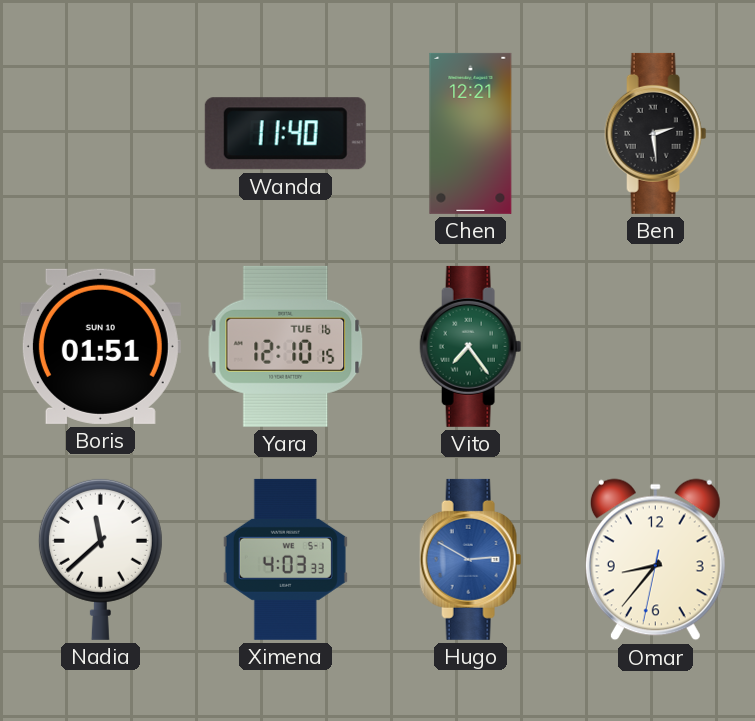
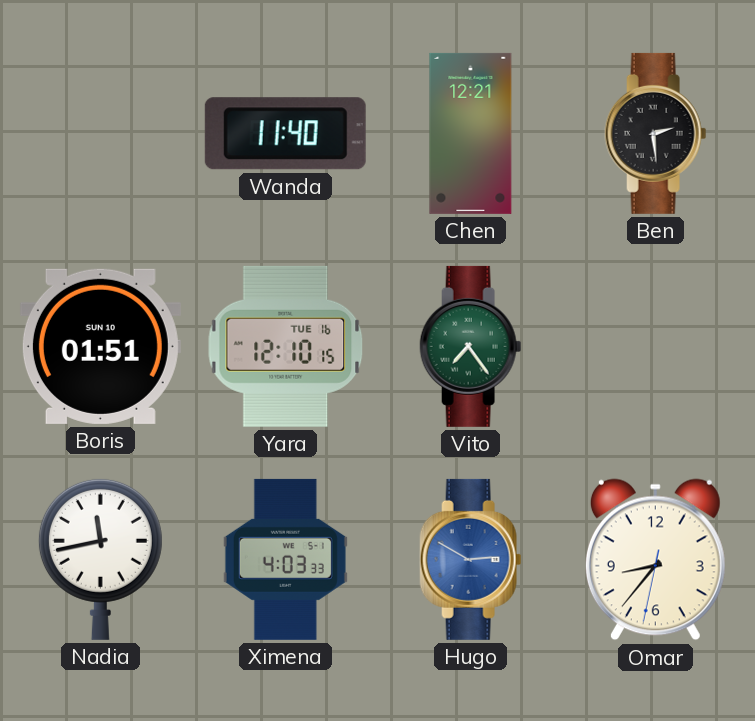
Nadia: 11:38 -> 11:43
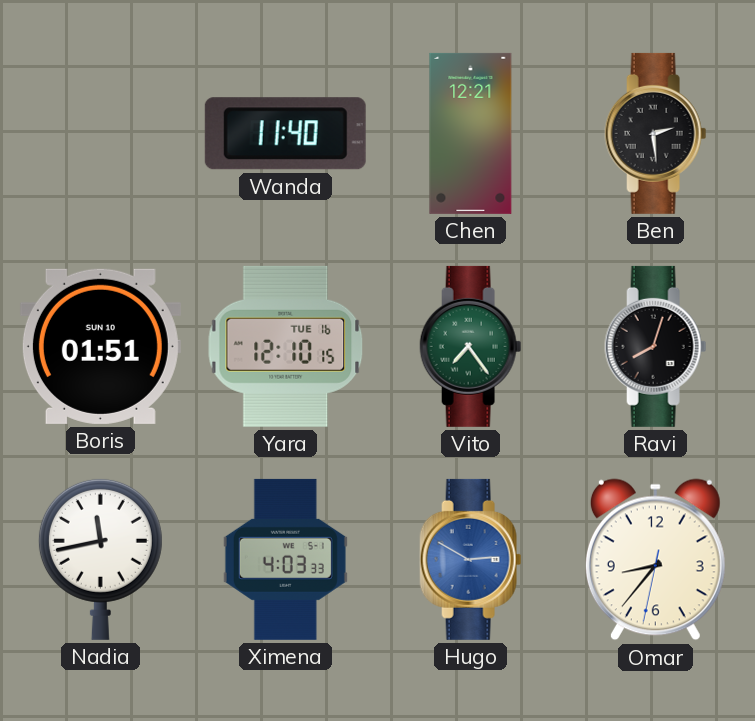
Ravi: none -> 8:03
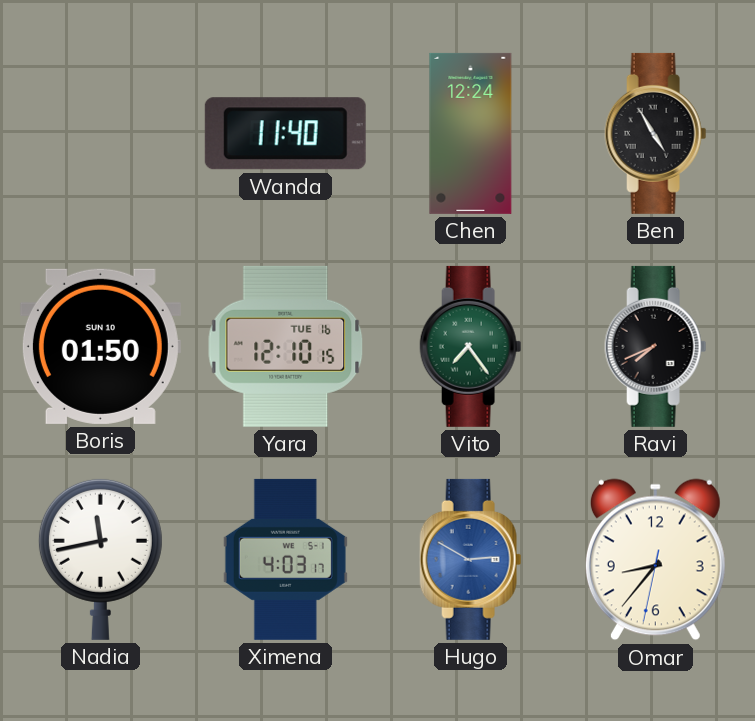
Chen: 12:21 -> 12:24
Ben: 2:29 -> 4:55
Boris: 01:51 -> 01:50
Ravi: 8:03 -> 7:41
Ximena: 4:03:33 -> 4:03:17
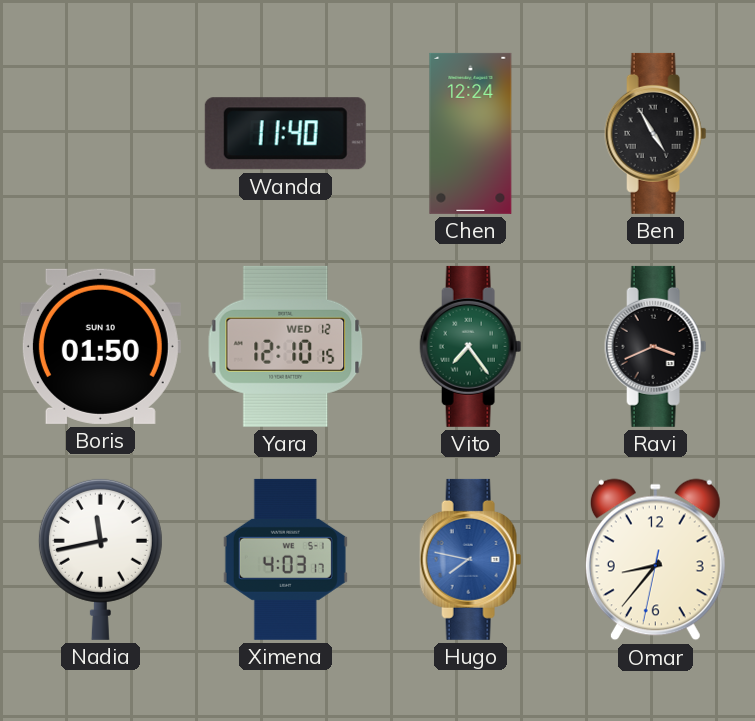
Yara date: TUE 16 -> WED 12
Ravi: 7:41 -> 3:41
Hugo: 2:50 -> 7:47
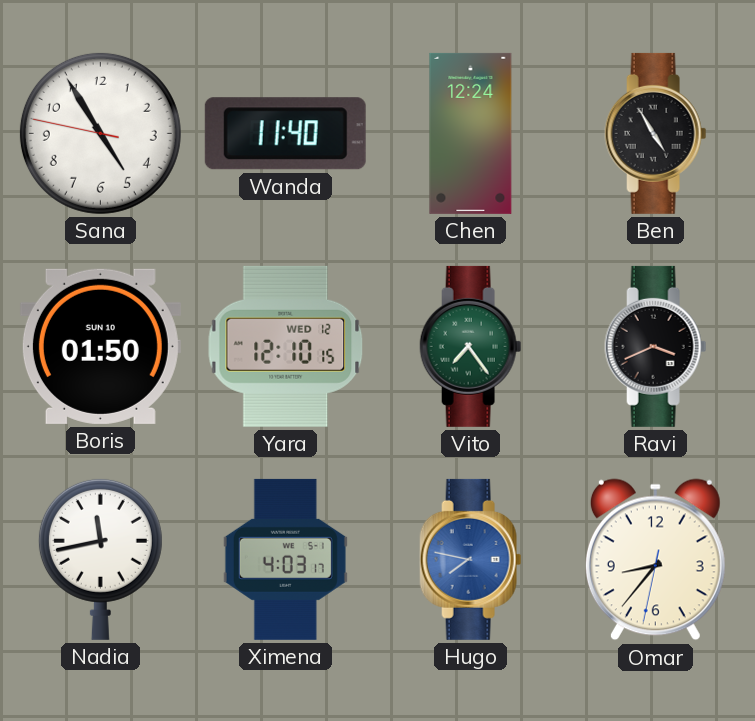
Sana: none -> 4:54
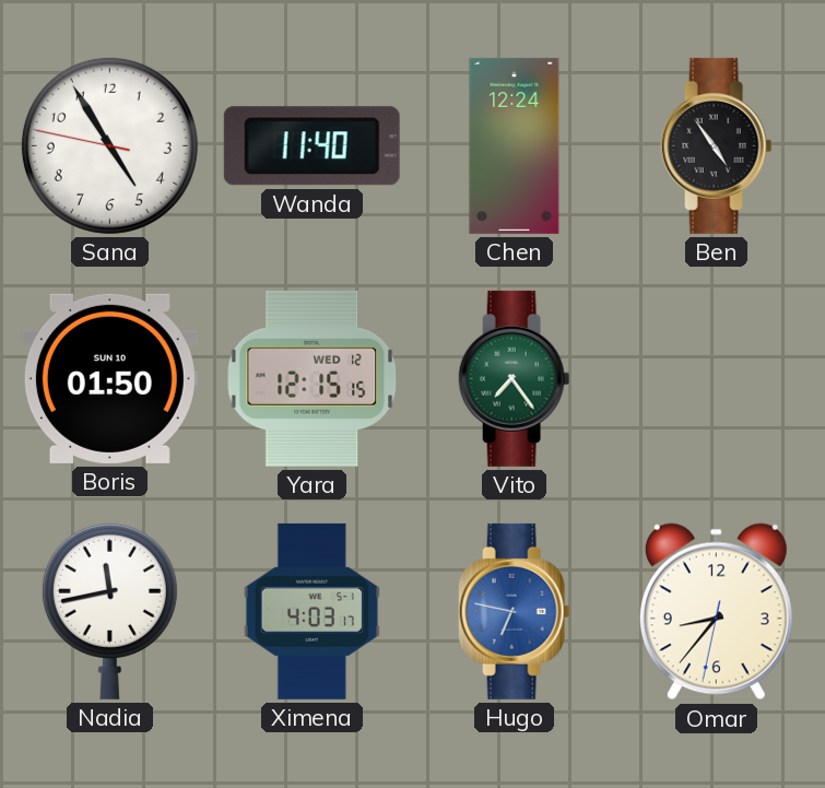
Ben: 4:55 -> 4:54
Yara: 12:10 -> 12:15
Ravi: 3:41 -> none
Hugo: 7:47 -> 6:47
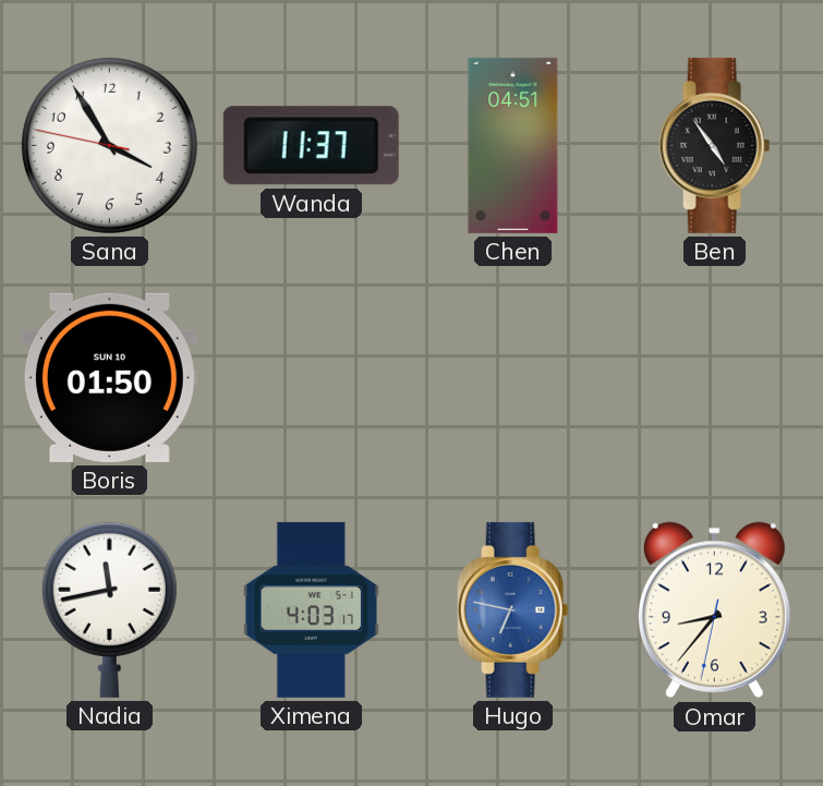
Sana: 4:54 -> 3:54
Wanda: 11:40 -> 11:37
Chen: 12:24 -> 04:51
Yara: 12:15 -> none
Vito: 7:24 -> none
